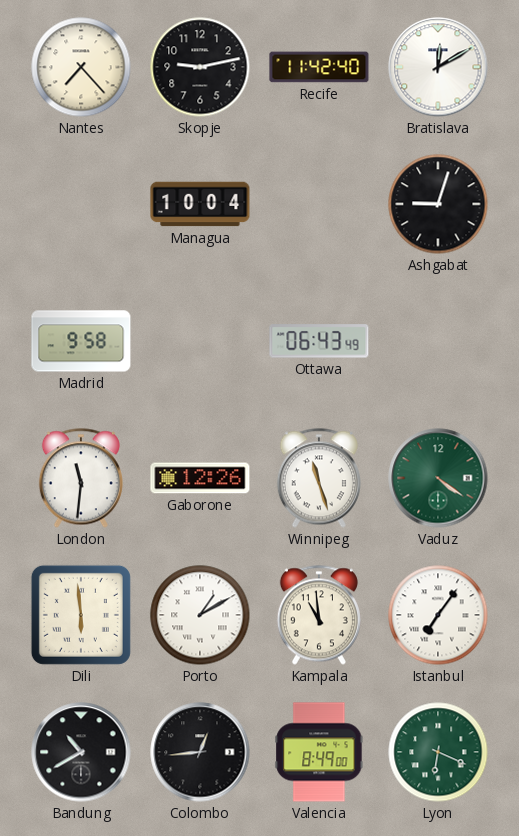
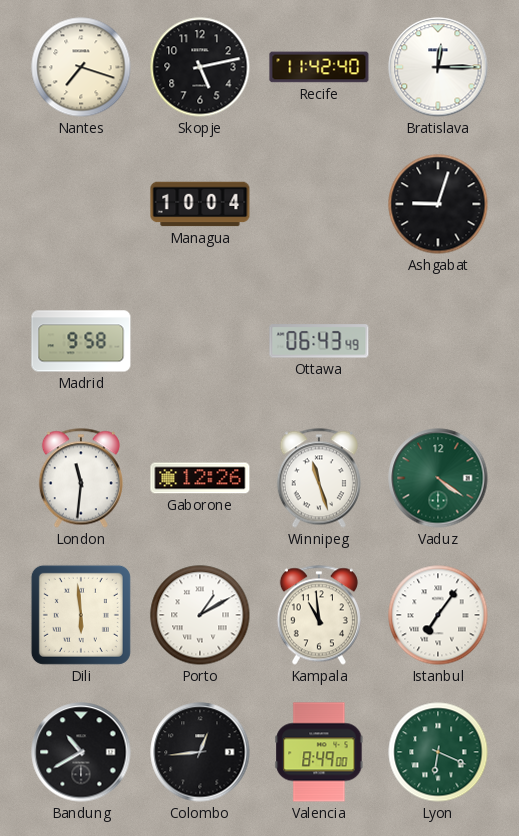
Nantes: 7:23 -> 7:18
Skopje: 9:13 -> 5:13
Bratislava: 12:10 -> 12:15
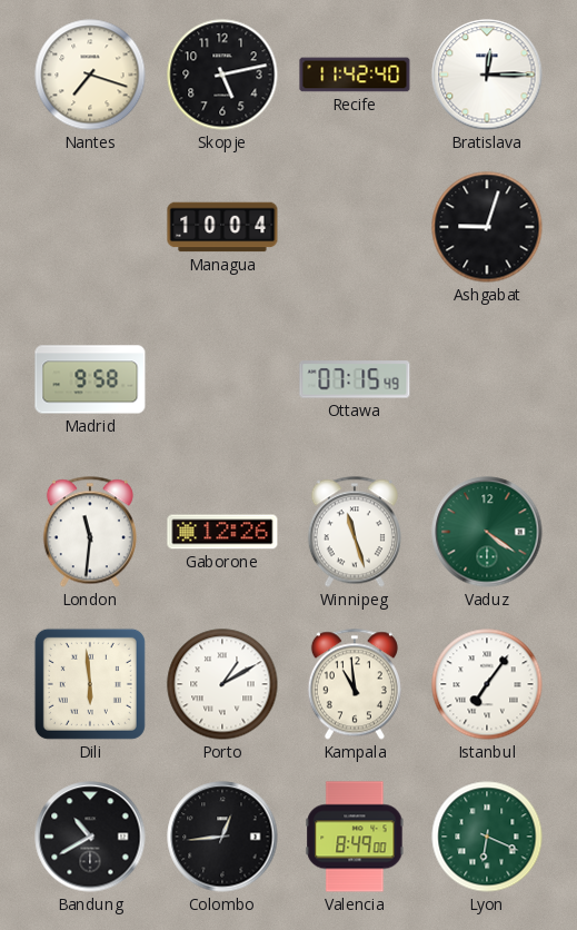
Ottawa: 06:43 -> 07:15
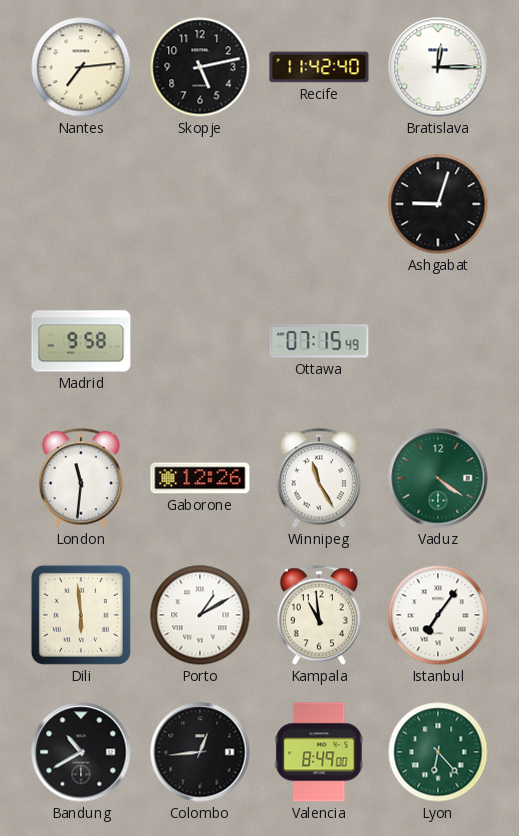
Nantes: 7:18 -> 7:14
Managua: 10:04 -> none
Winnipeg: 11:27 -> 11:25
Lyon: 6:19 -> 6:23
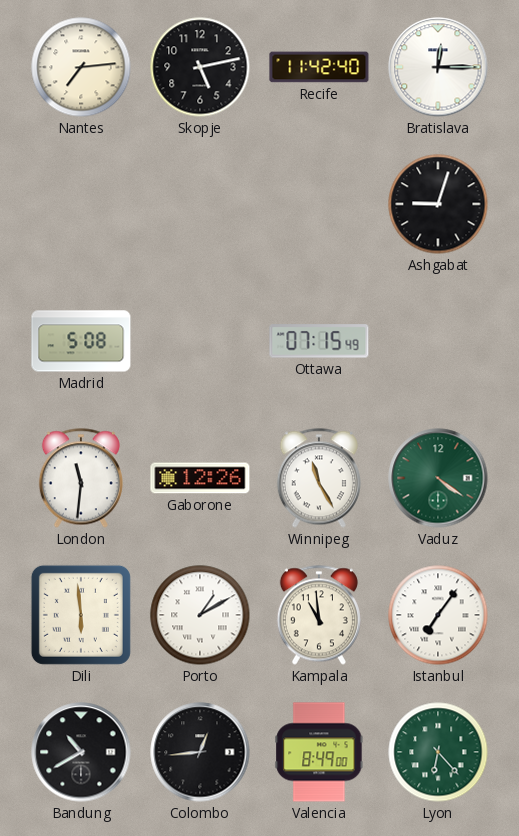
Madrid: 9:58 -> 5:08
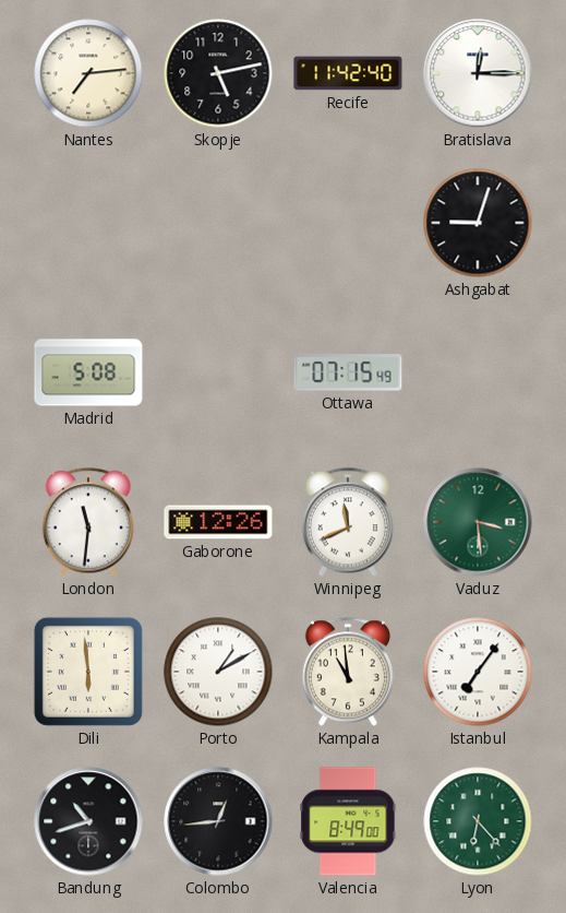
Winnipeg: 11:25 -> 11:41
Vaduz: 4:21 -> 3:29
Bandung: 10:40 -> 10:42
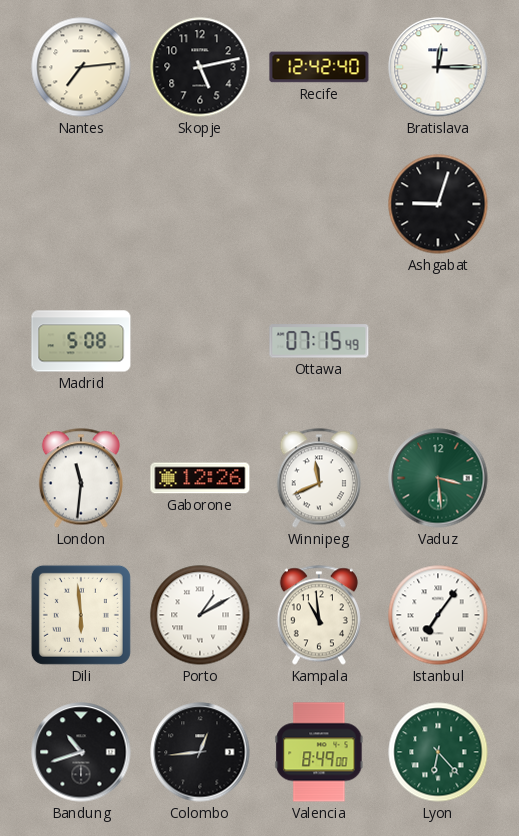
Recife: 11:42 -> 12:42
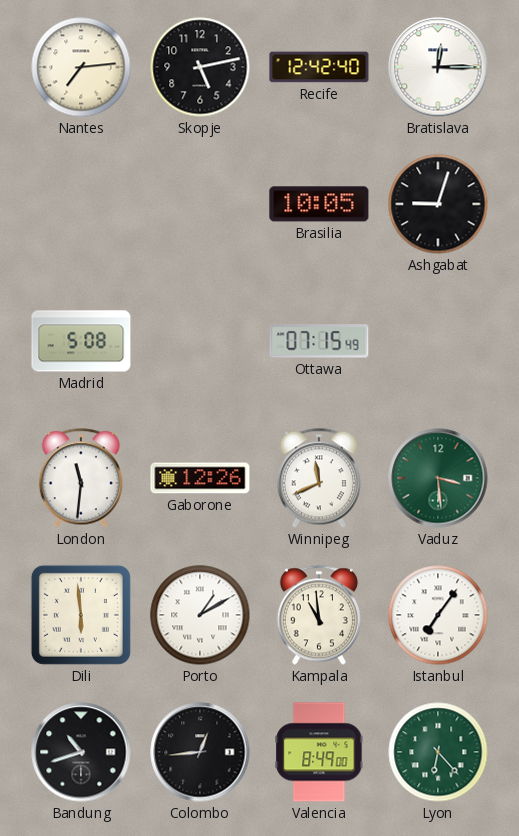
Brasilia: none -> 10:05
